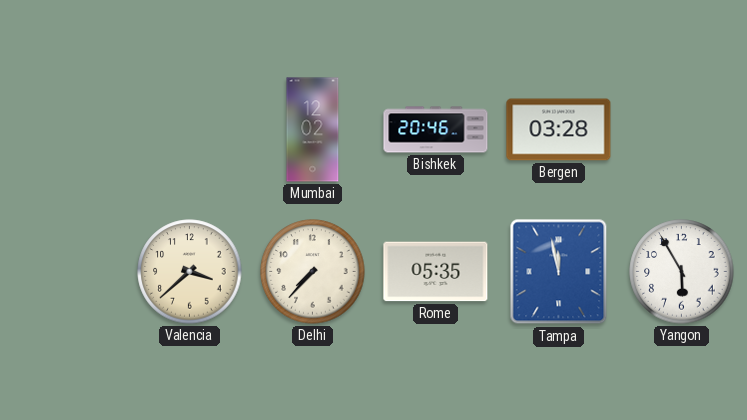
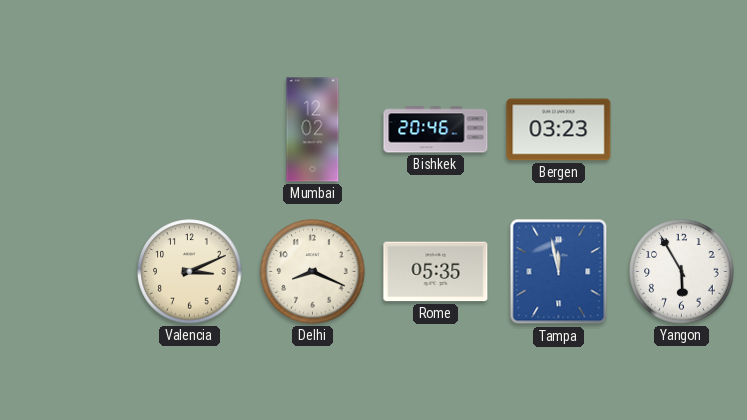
Bergen: 03:28 -> 03:23
Valencia: 3:38 -> 3:11
Delhi: 7:37 -> 8:19
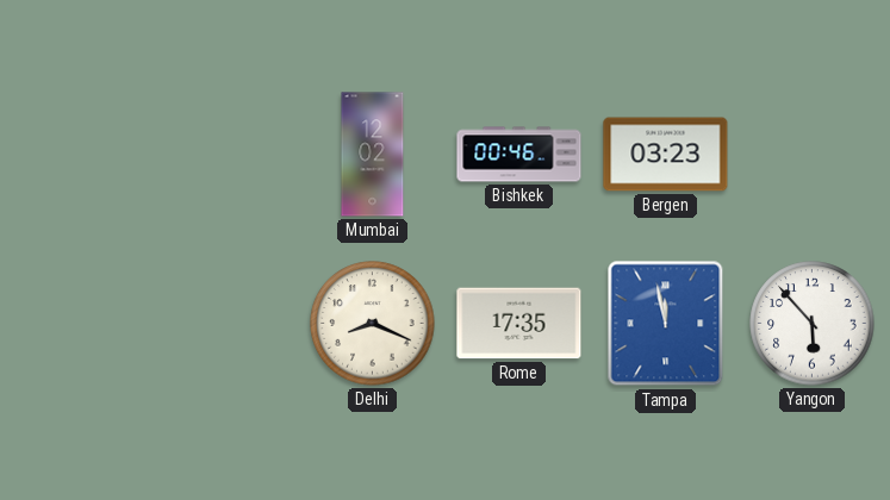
Bishkek: 20:46 -> 00:46
Valencia: 3:11 -> none
Rome: 05:35 -> 17:35
Yangon: 5:55 -> 5:53
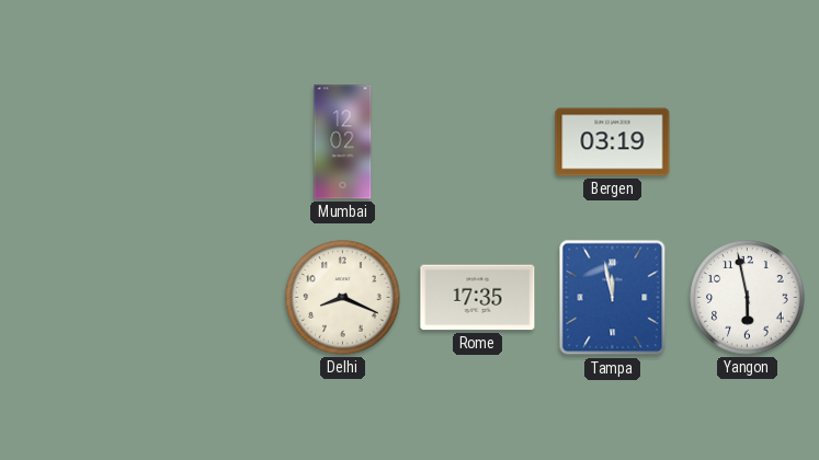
Bishkek: 00:46 -> none
Bergen: 03:23 -> 03:19
Yangon: 5:53 -> 5:58
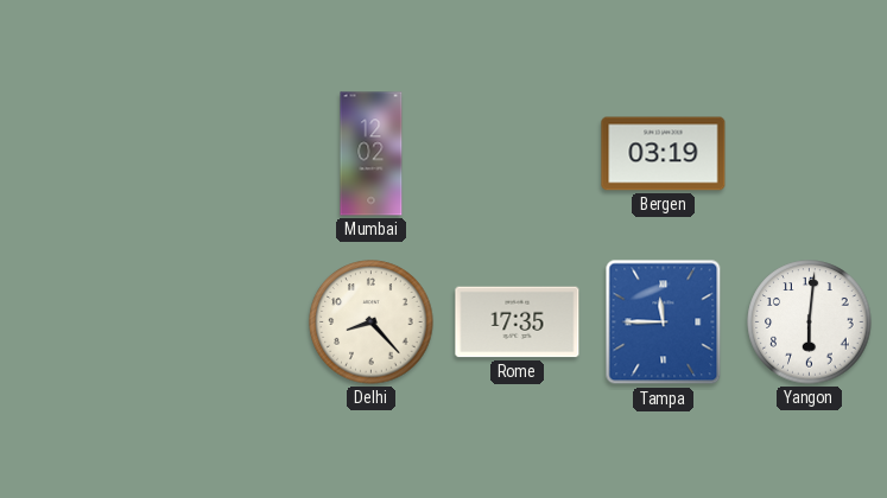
Delhi: 8:19 -> 8:23
Tampa: 11:58 -> 11:45
Yangon: 5:58 -> 6:01
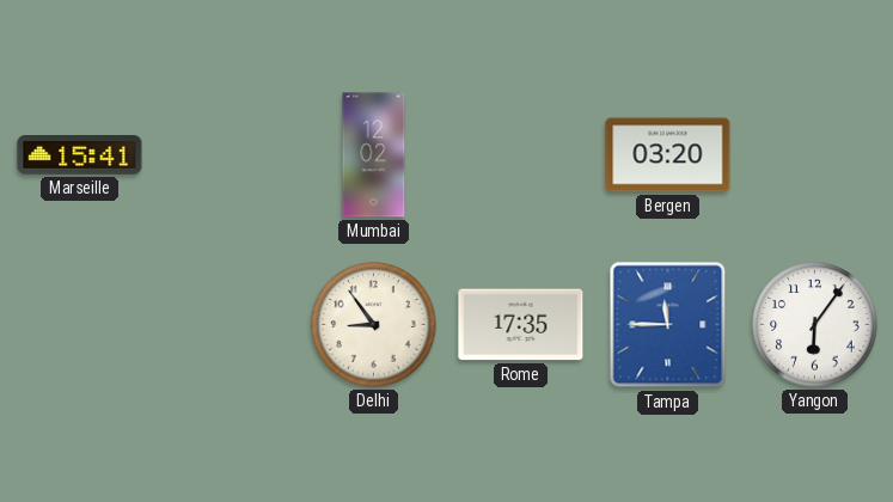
Marseille: none -> 15:41
Bergen: 03:19 -> 03:20
Delhi: 8:23 -> 8:54
Yangon: 6:01 -> 6:06
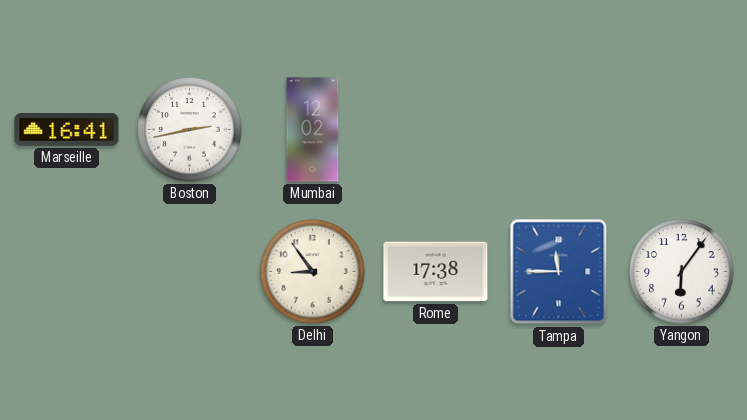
Marseille: 15:41 -> 16:41
Boston: none -> 2:43
Bergen: 03:20 -> none
Rome: 17:35 -> 17:38
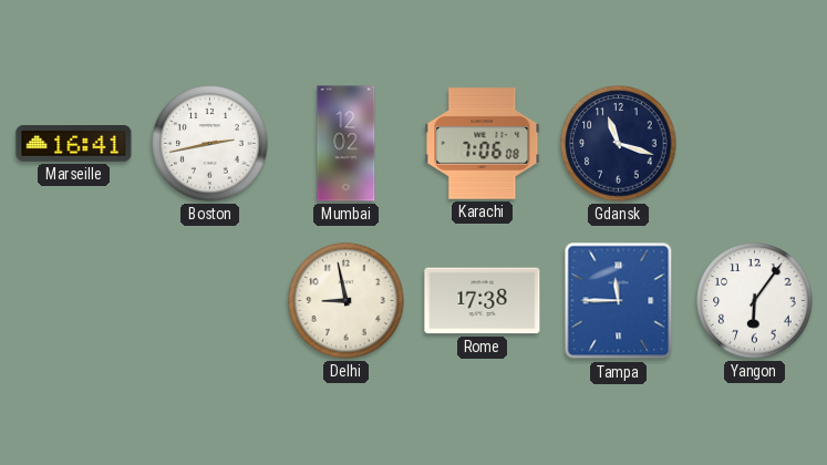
Karachi: none -> 7:06
Gdansk: none -> 11:18
Delhi: 8:54 -> 8:58
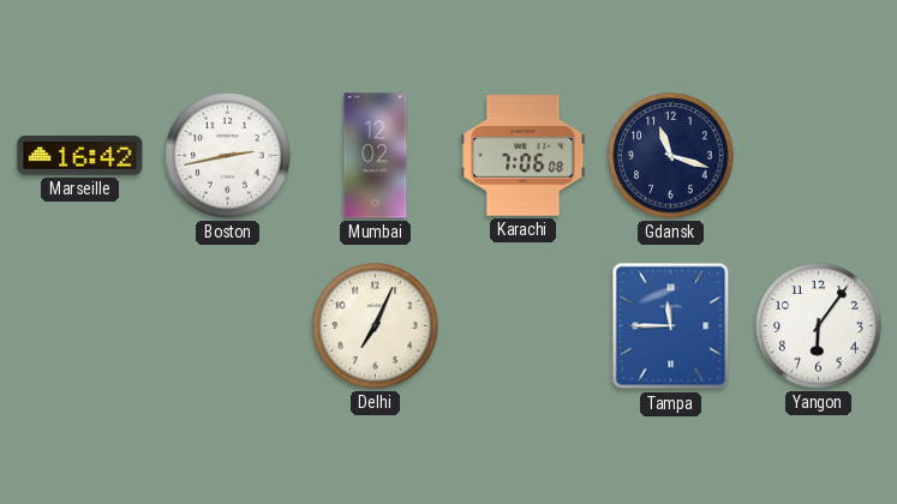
Marseille: 16:41 -> 16:42
Delhi: 8:58 -> 7:04
Rome: 17:38 -> none
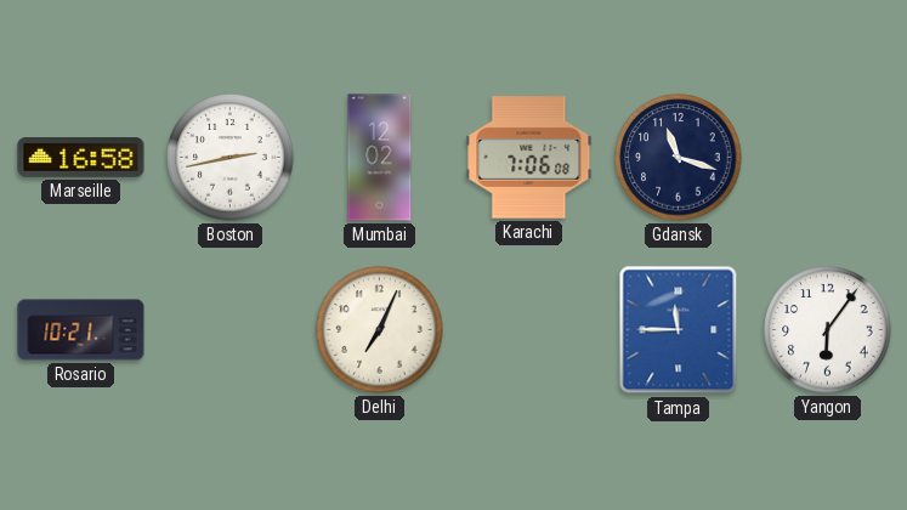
Marseille: 16:42 -> 16:58
Rosario: none -> 10:21
